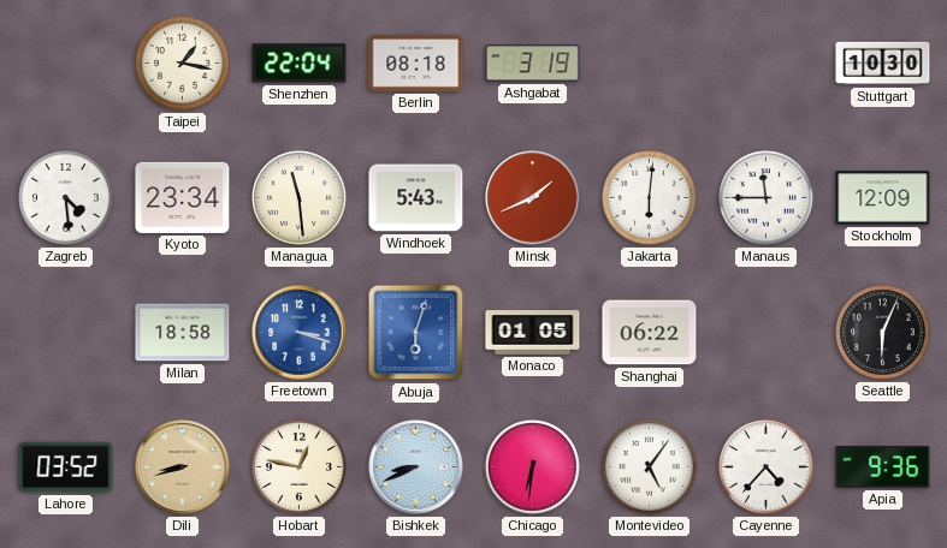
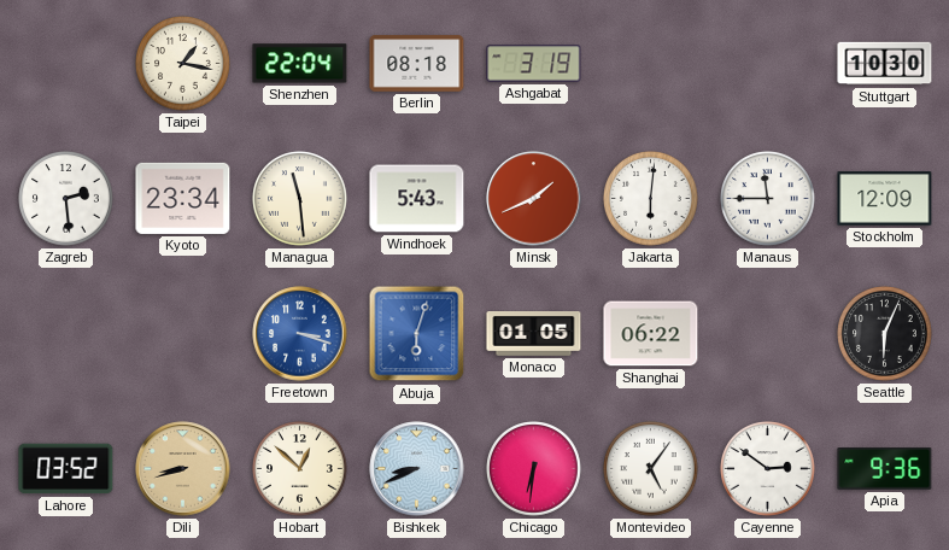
Zagreb: 4:29 -> 2:29
Milan: 18:58 -> none
Hobart: 12:47 -> 12:52
Cayenne: 4:37 -> 2:51
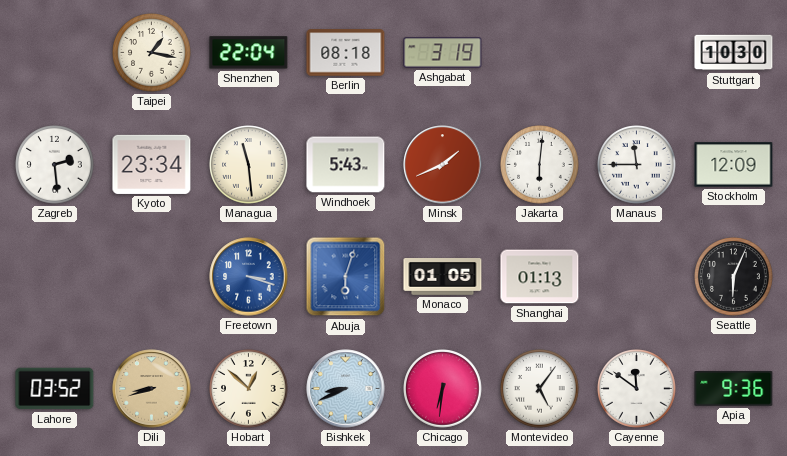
Shanghai: 06:22 -> 01:13
Cayenne: 2:51 -> 11:51
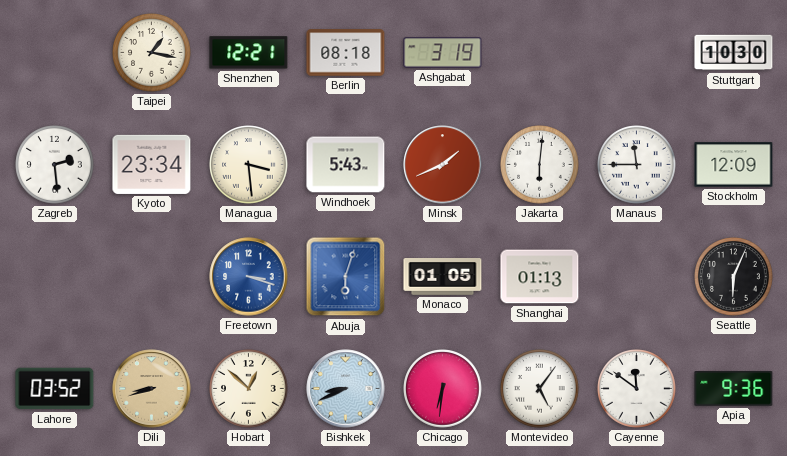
Shenzhen: 22:04 -> 12:21
Managua: 11:29 -> 3:29
